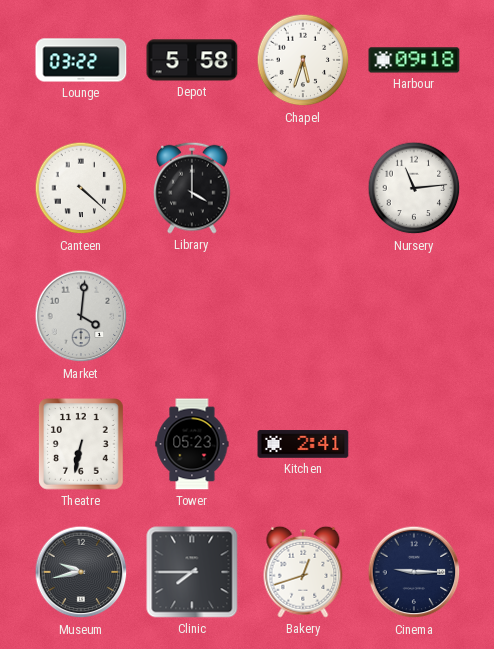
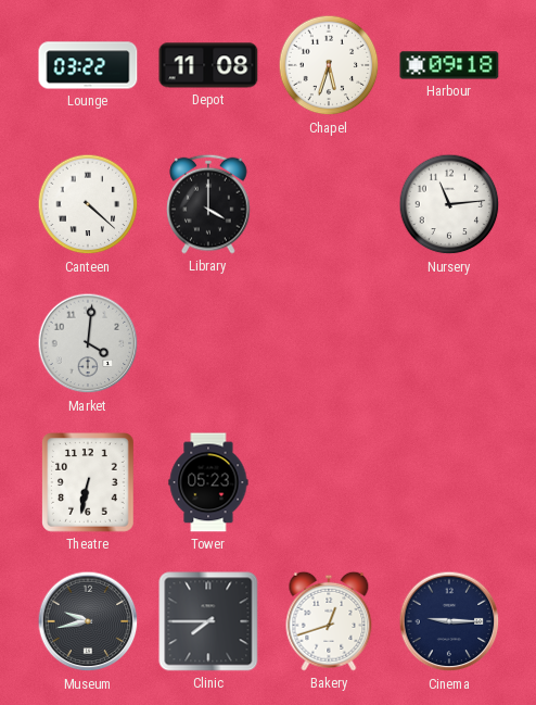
Depot: 5:58 -> 11:08
Kitchen: 2:41 -> none
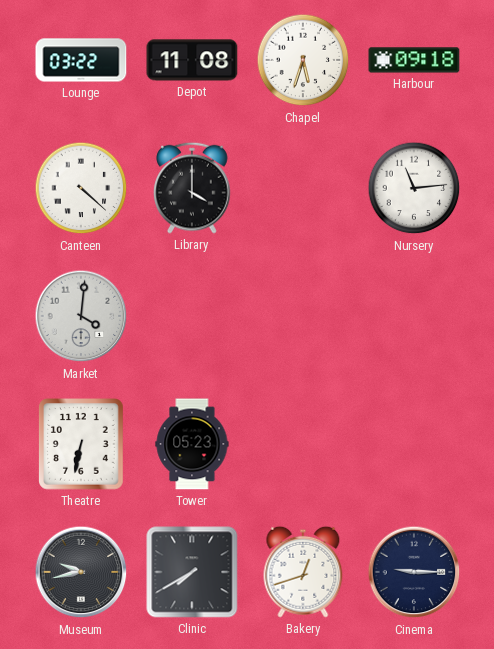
Clinic: 7:45 -> 7:40
